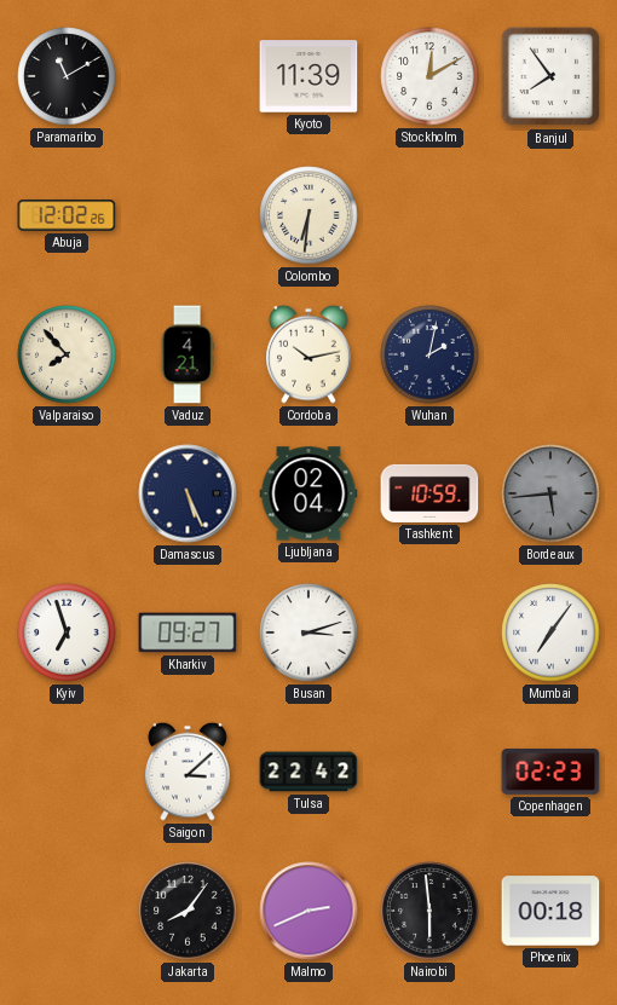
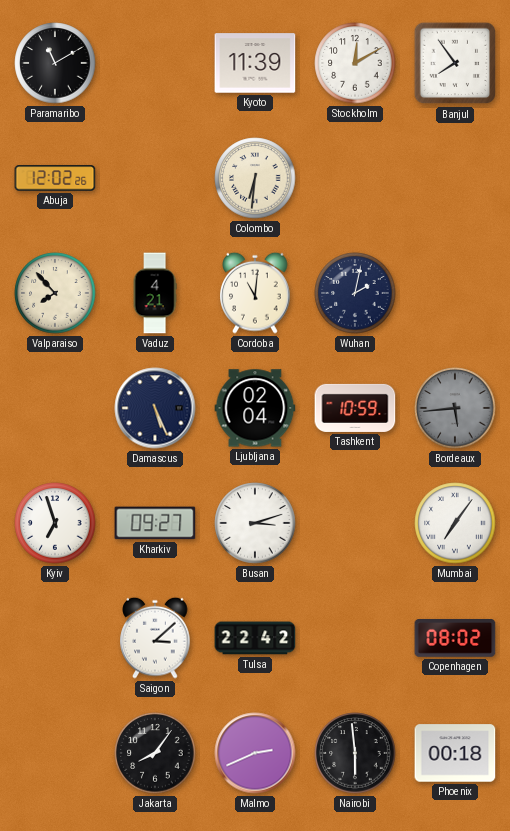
Cordoba: 10:13 -> 11:01
Copenhagen: 02:23 -> 08:02
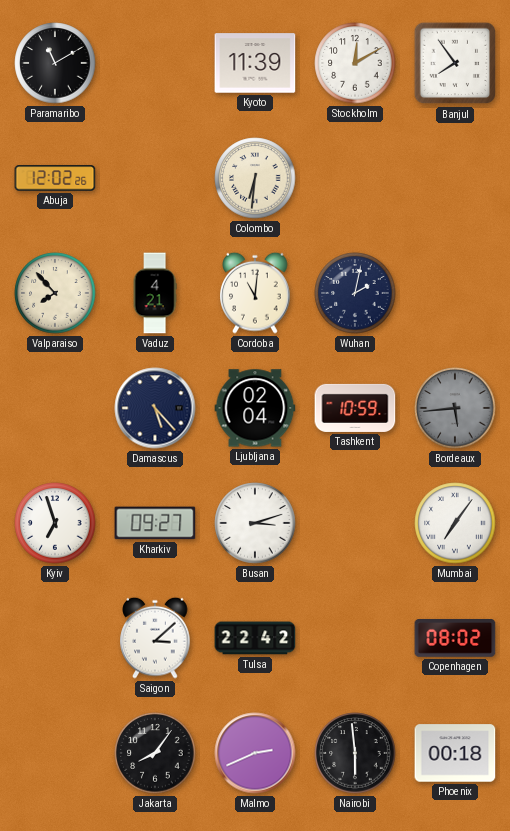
Damascus: 5:26 -> 5:23
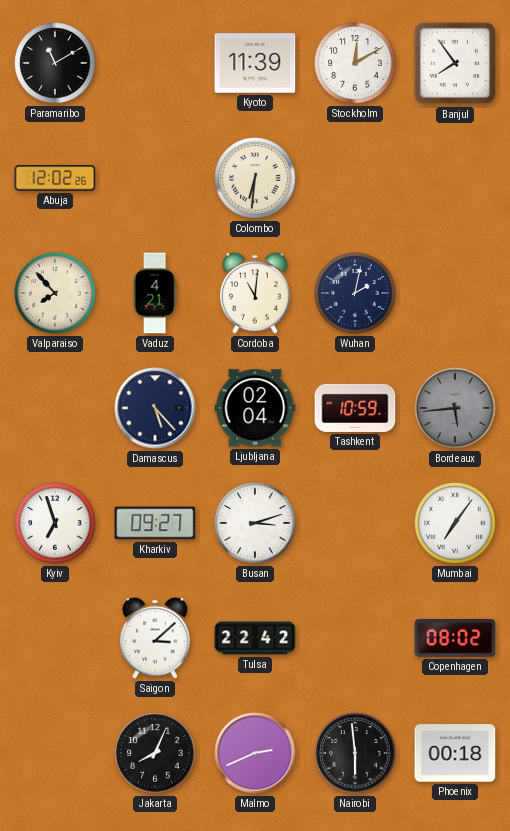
Jakarta: 8:06 -> 8:04
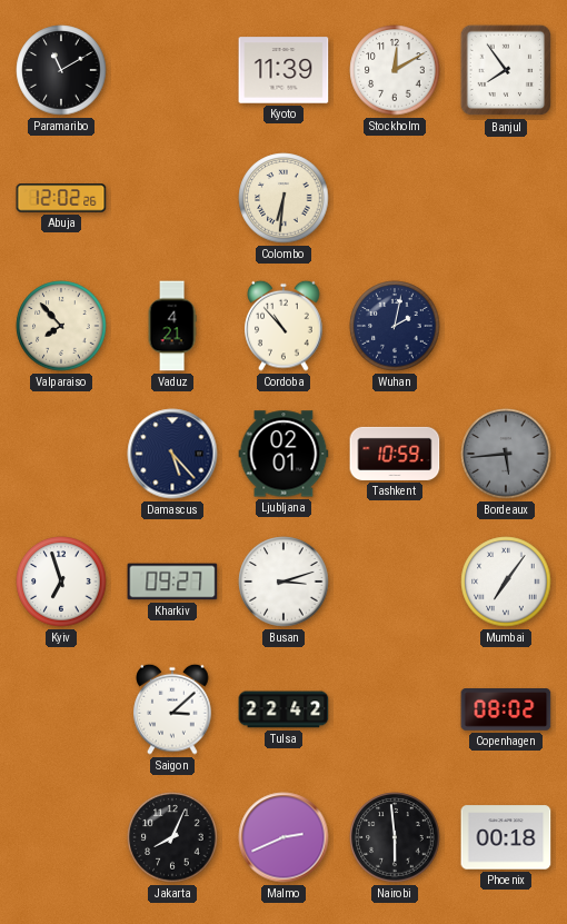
Cordoba: 11:01 -> 10:53
Ljubljana: 02:04 -> 02:01
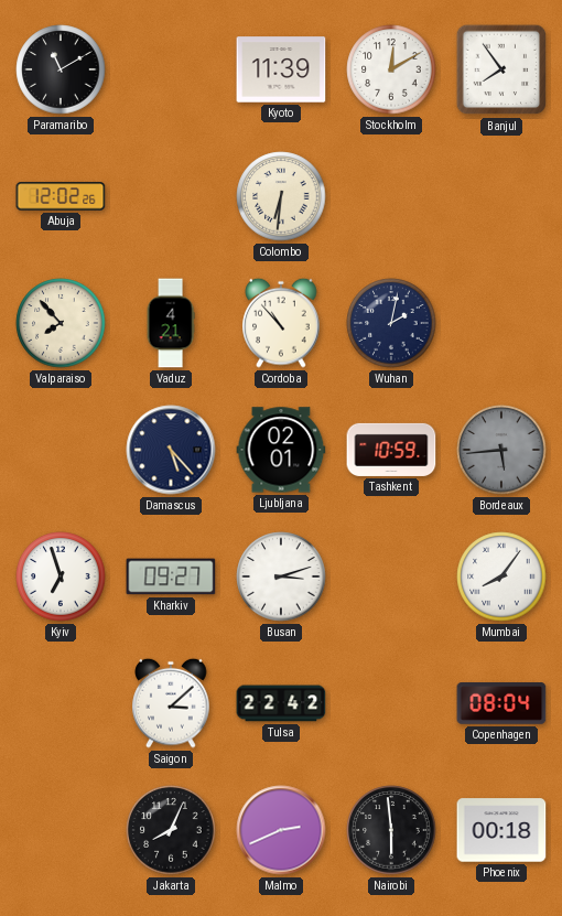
Mumbai: 7:06 -> 8:06
Copenhagen: 08:02 -> 08:04
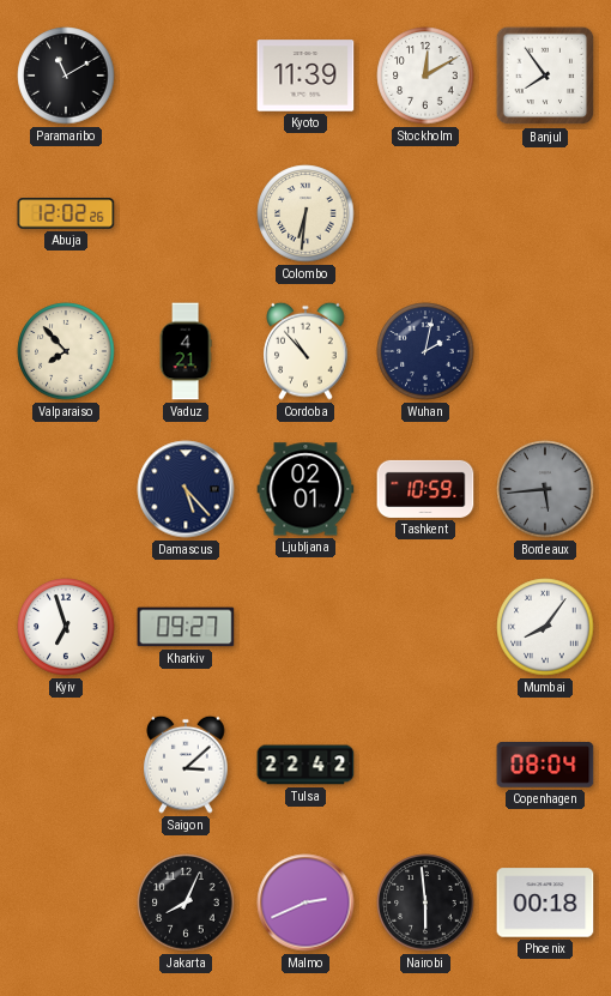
Busan: 3:12 -> none
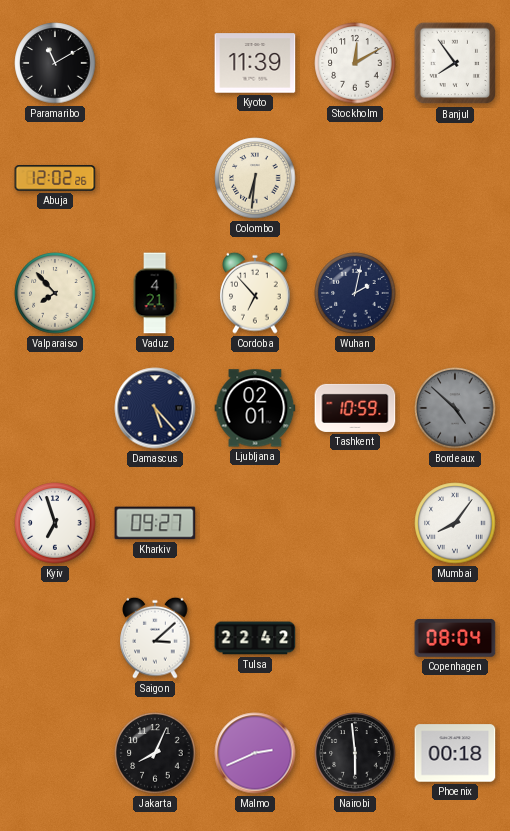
Cordoba: 10:53 -> 6:53
Bordeaux: 5:44 -> 4:52
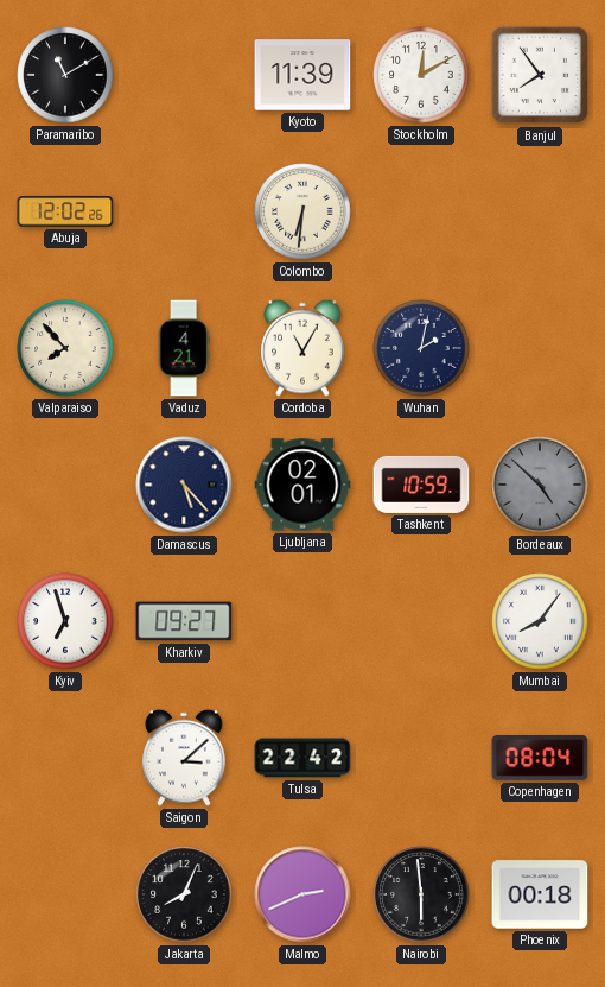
Cordoba: 6:53 -> 11:05
